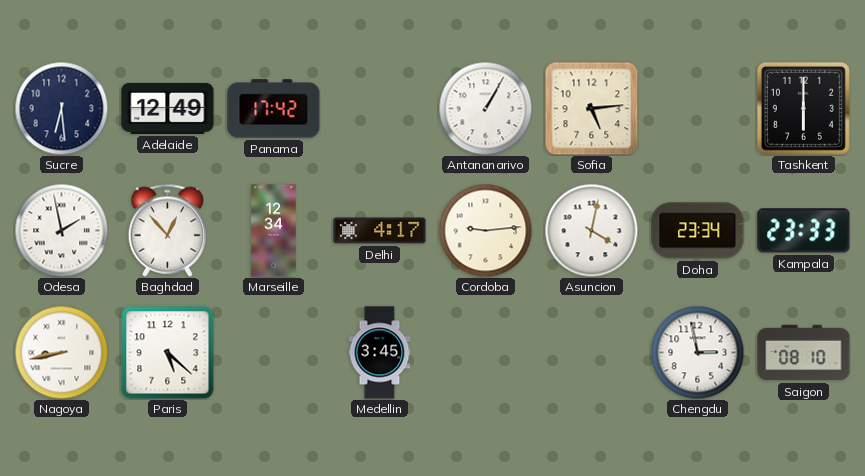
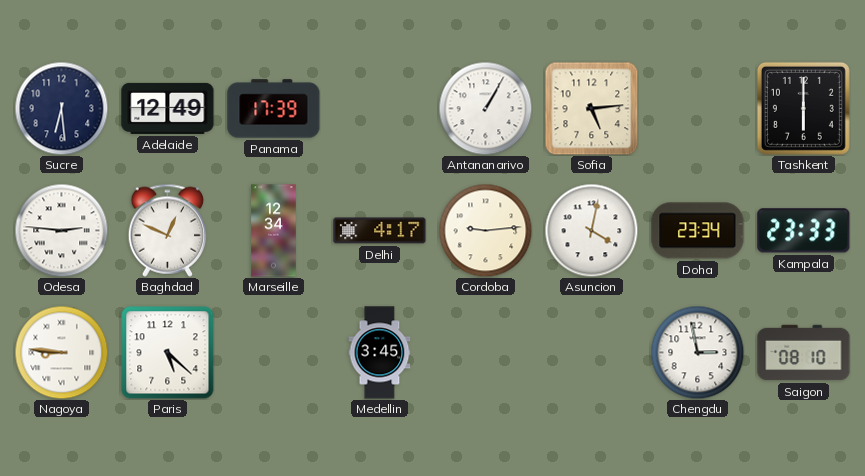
Panama: 17:42 -> 17:39
Odesa: 1:58 -> 2:46
Baghdad: 12:53 -> 12:49
Nagoya: 8:43 -> 8:46
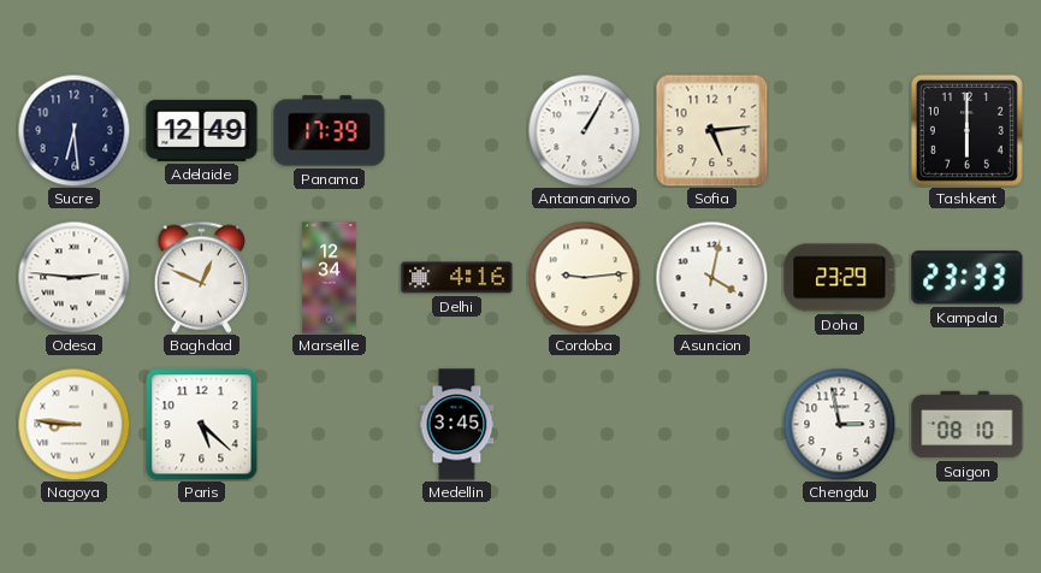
Delhi: 4:17 -> 4:16
Doha: 23:34 -> 23:29
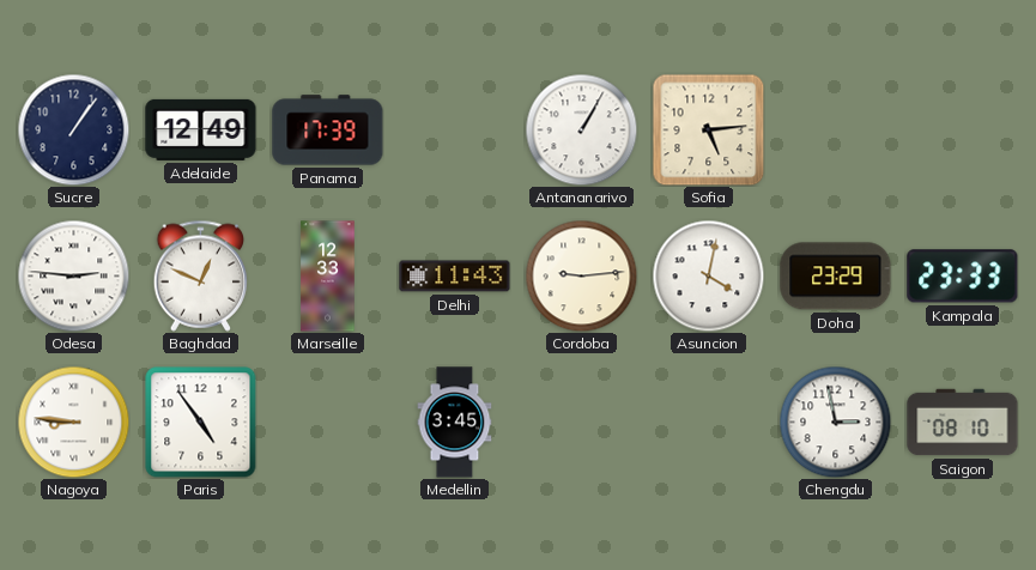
Sucre: 6:29 -> 1:06
Tashkent: 6:00 -> none
Marseille: 12:34 -> 12:33
Delhi: 4:16 -> 11:43
Paris: 5:22 -> 4:54
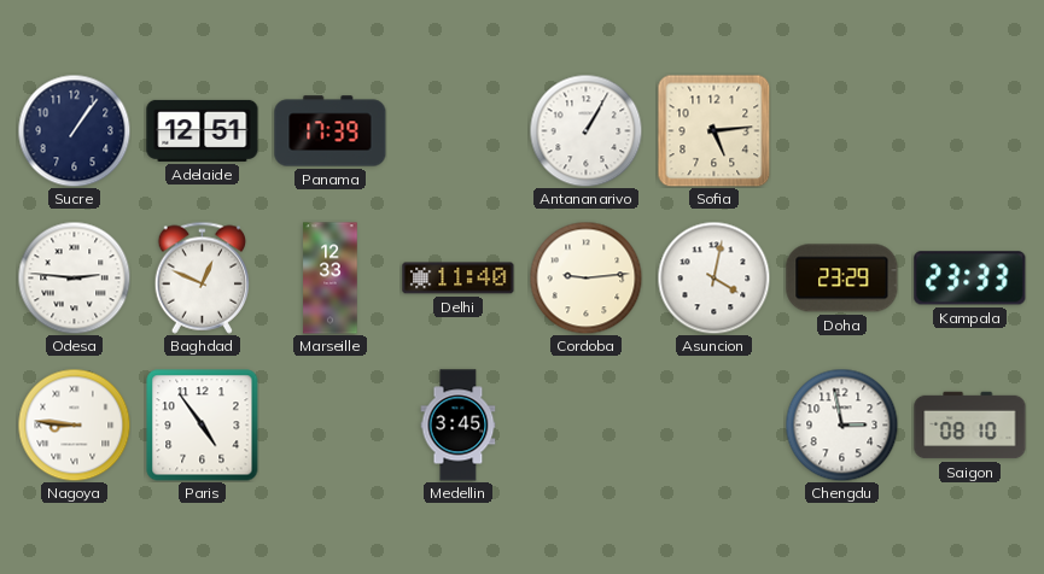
Adelaide: 12:49 -> 12:51
Delhi: 11:43 -> 11:40
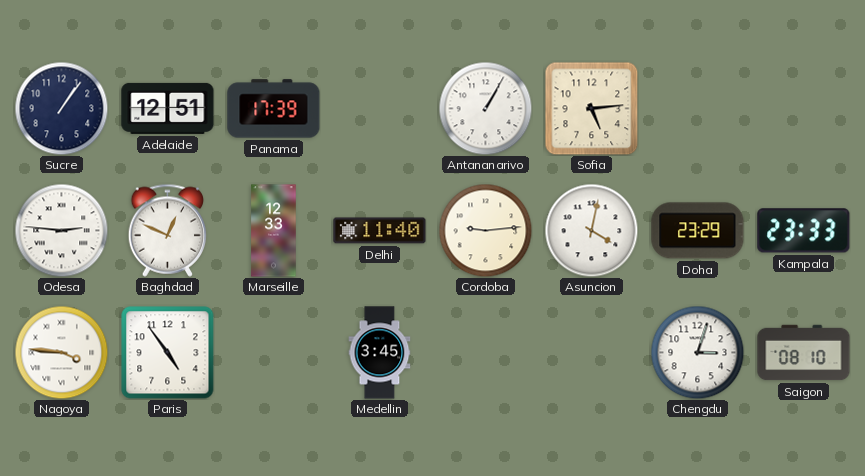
Nagoya: 8:46 -> 3:46
Chengdu: 2:58 -> 3:03
